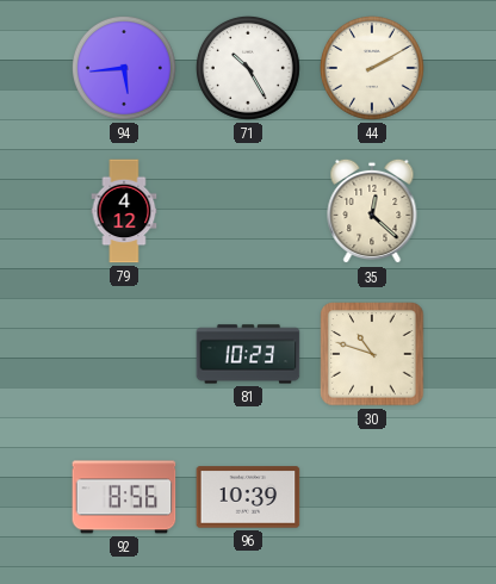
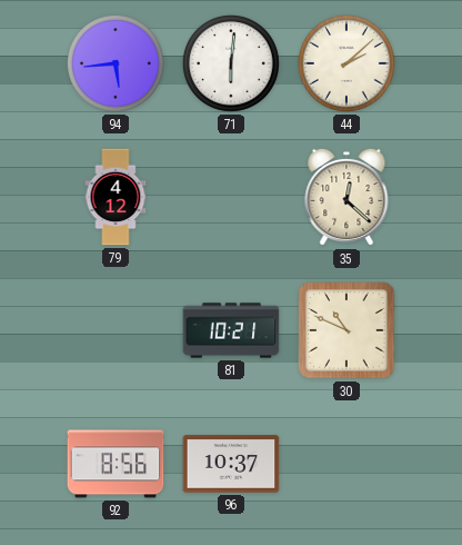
71: 10:25 -> 6:01
44: 2:10 -> 2:08
81: 10:23 -> 10:21
30: 10:48 -> 10:49
96: 10:39 -> 10:37
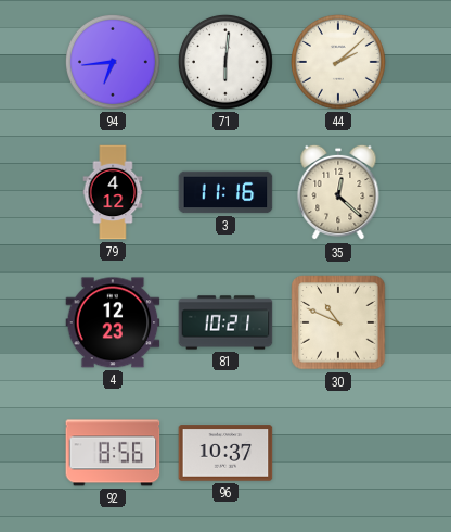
94: 5:44 -> 6:44
3: none -> 11:16
4: none -> 12:23
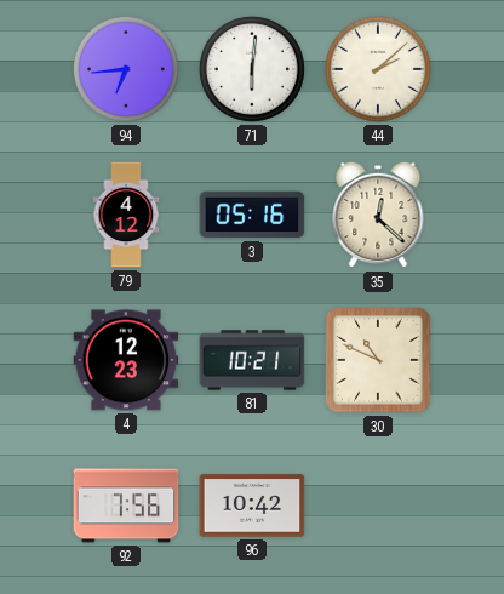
3: 11:16 -> 05:16
92: 8:56 -> 7:56
96: 10:37 -> 10:42
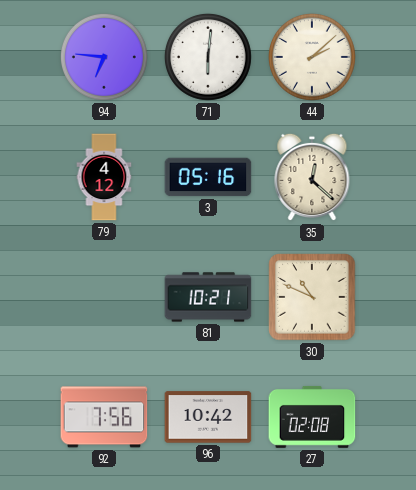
94: 6:44 -> 6:46
4: 12:23 -> none
27: none -> 02:08
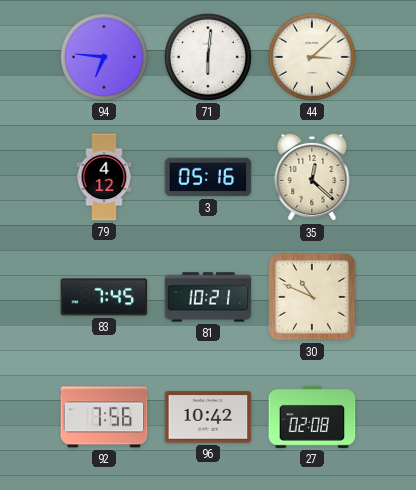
44: 2:08 -> 3:08
83: none -> 7:45
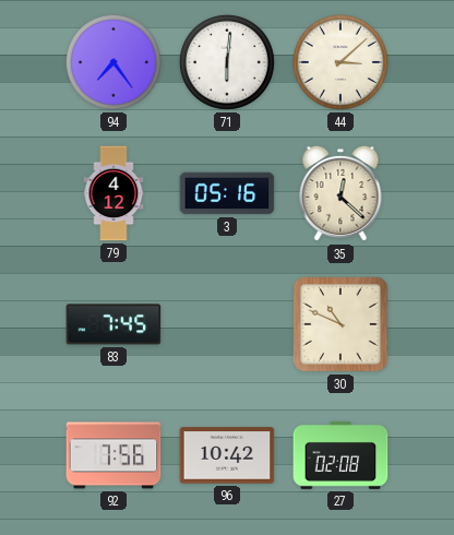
94: 6:46 -> 7:24
81: 10:21 -> none
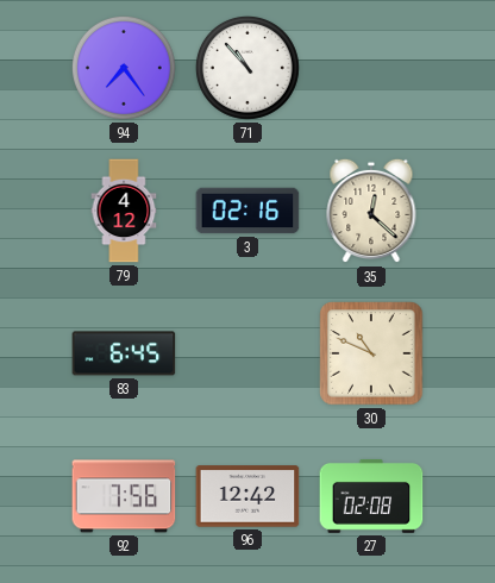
71: 6:01 -> 10:53
44: 3:08 -> none
3: 05:16 -> 02:16
83: 7:45 -> 6:45
96: 10:42 -> 12:42
